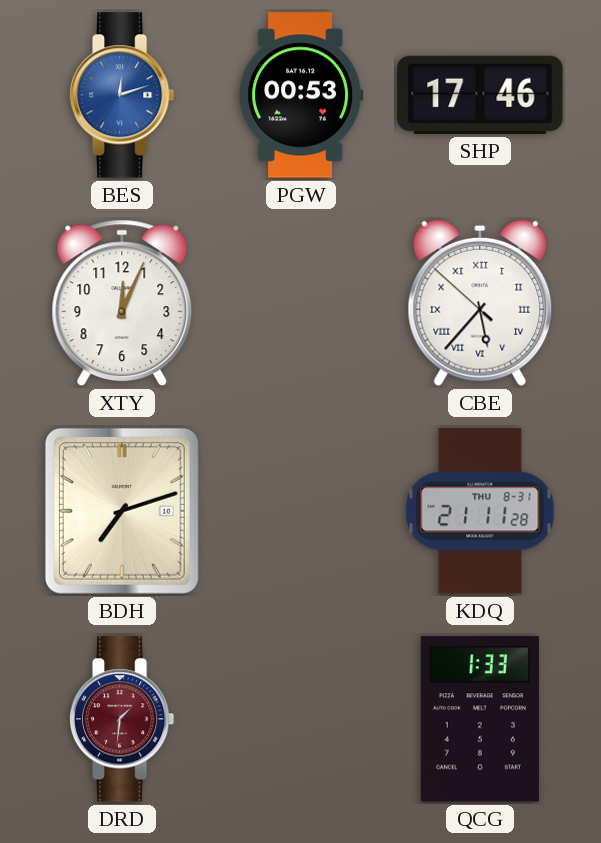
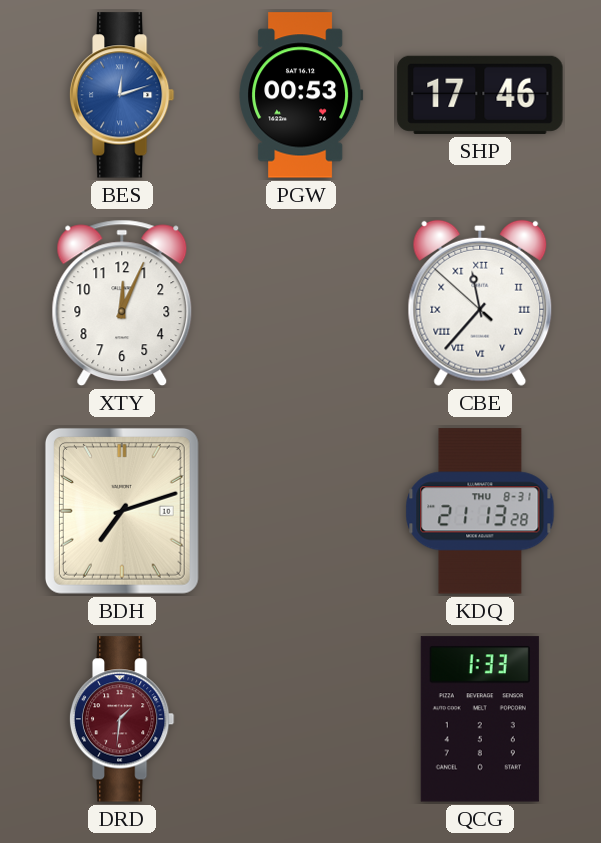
CBE: 5:36 -> 11:36
KDQ: 21:11 -> 21:13
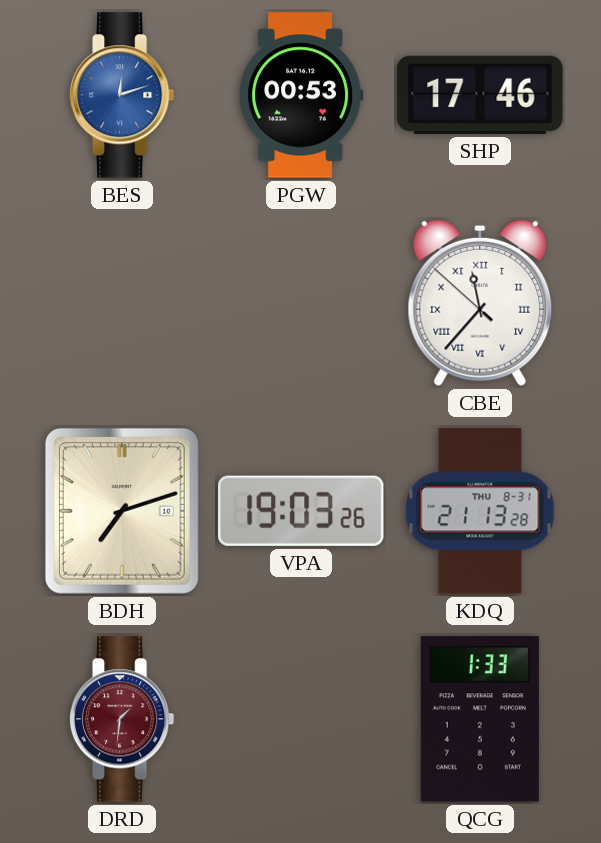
XTY: 12:04 -> none
VPA: none -> 19:03
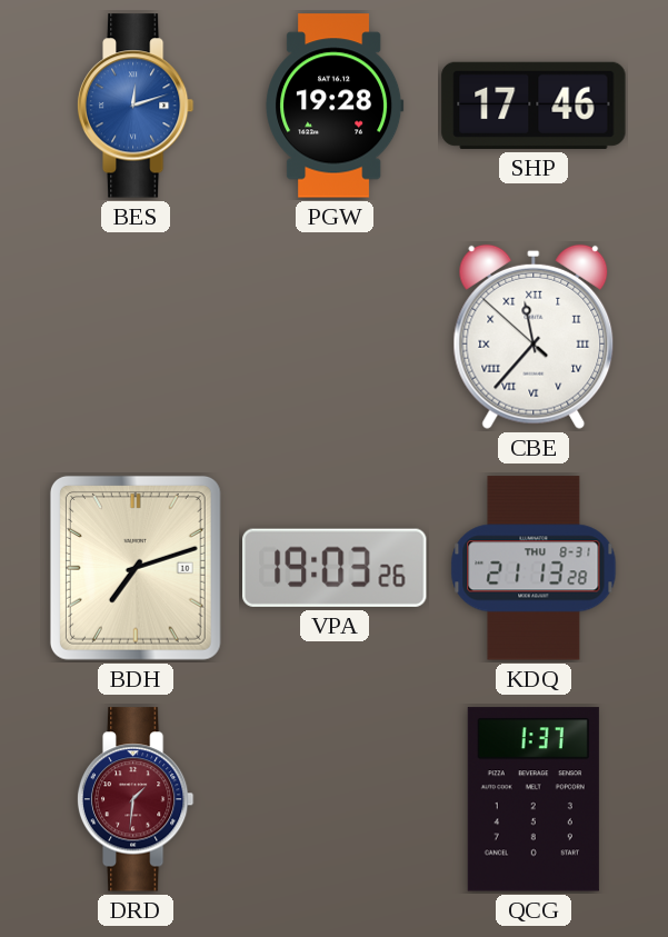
PGW: 00:53 -> 19:28
QCG: 1:33 -> 1:37
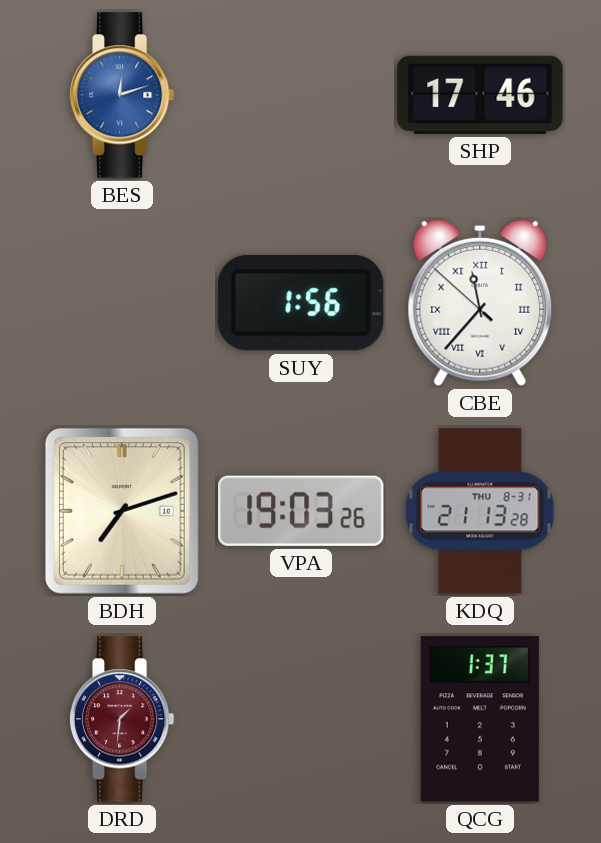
PGW: 19:28 -> none
SUY: none -> 1:56
